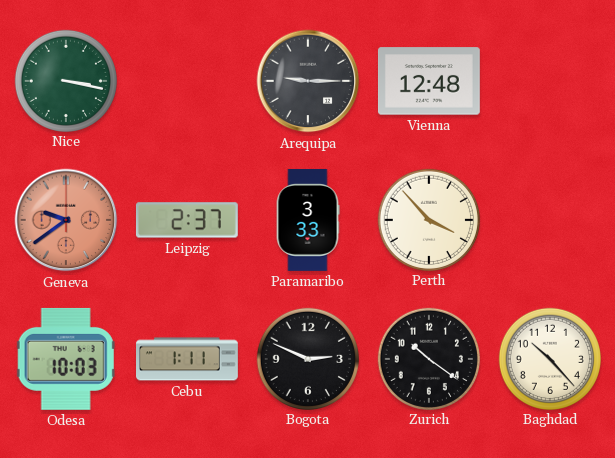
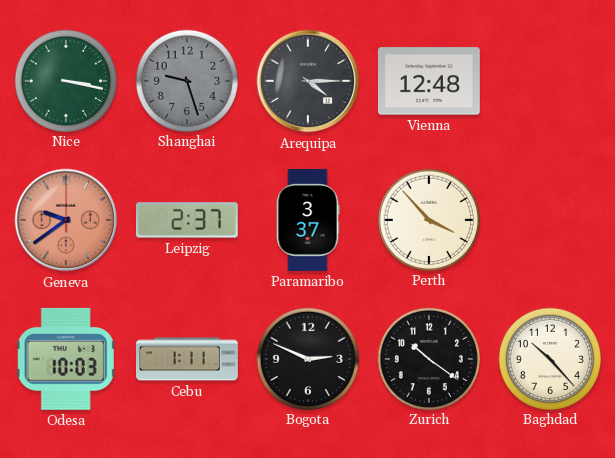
Shanghai: none -> 9:27
Arequipa: 9:15 -> 4:15
Paramaribo: 3:33 -> 3:37
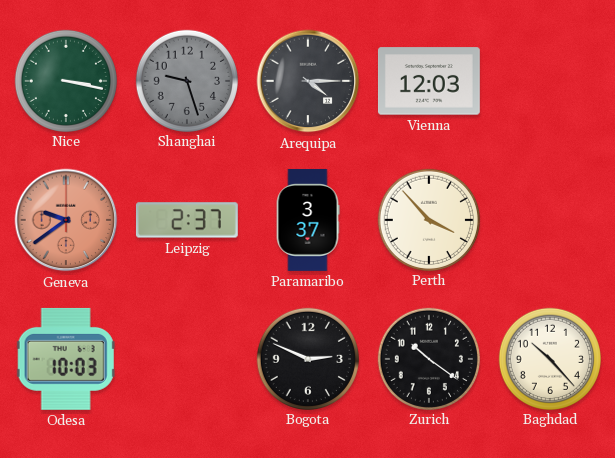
Vienna: 12:48 -> 12:03
Cebu: 1:11 -> none
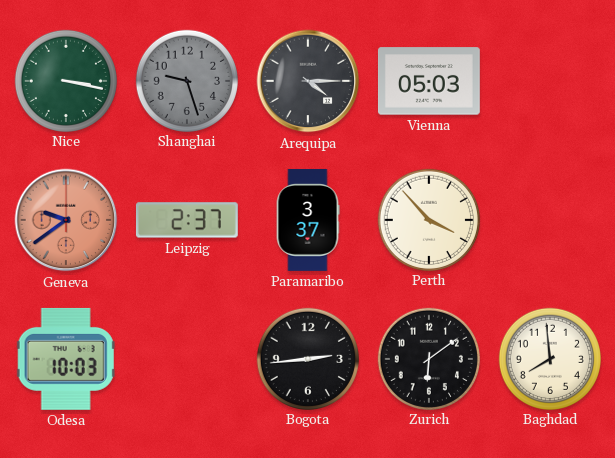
Vienna: 12:03 -> 05:03
Bogota: 2:49 -> 2:44
Zurich: 10:21 -> 6:09
Baghdad: 10:23 -> 7:59
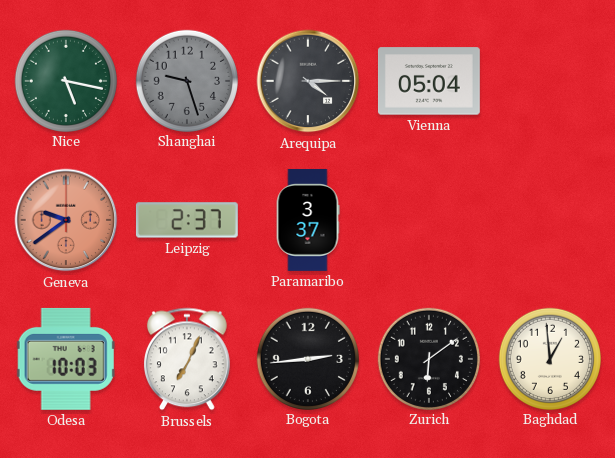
Nice: 3:17 -> 5:17
Vienna: 05:03 -> 05:04
Perth: 3:53 -> none
Brussels: none -> 7:04
Baghdad: 7:59 -> 12:59
